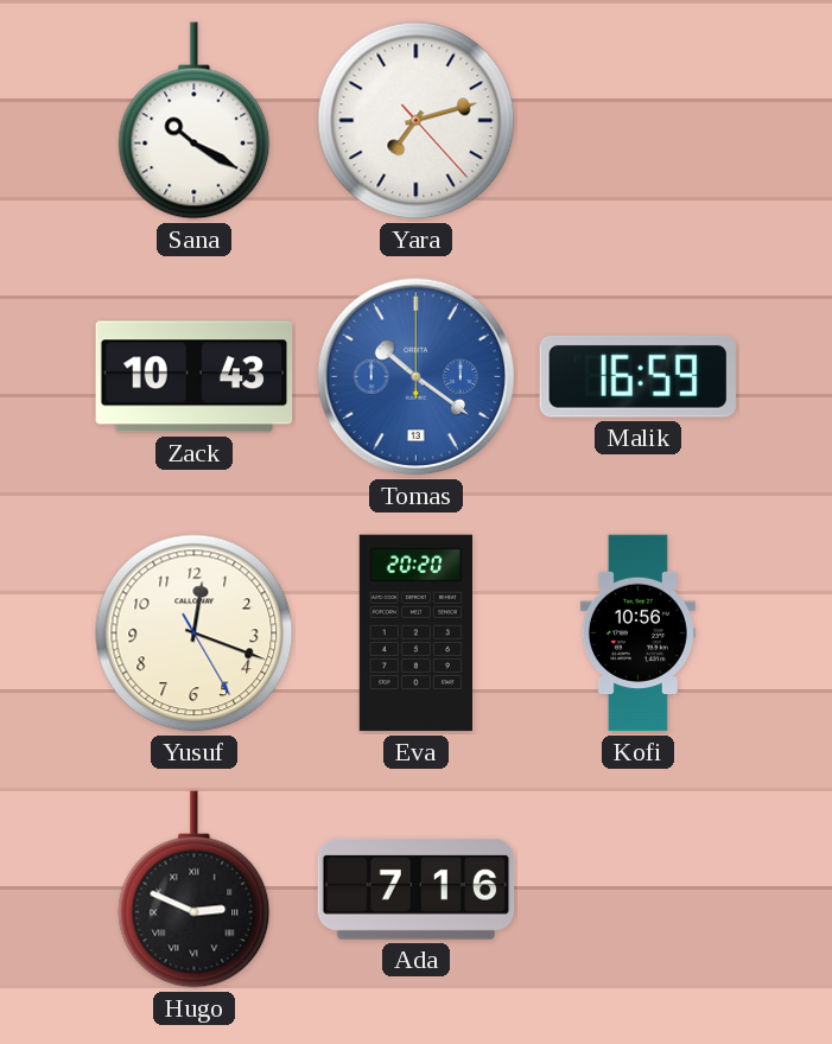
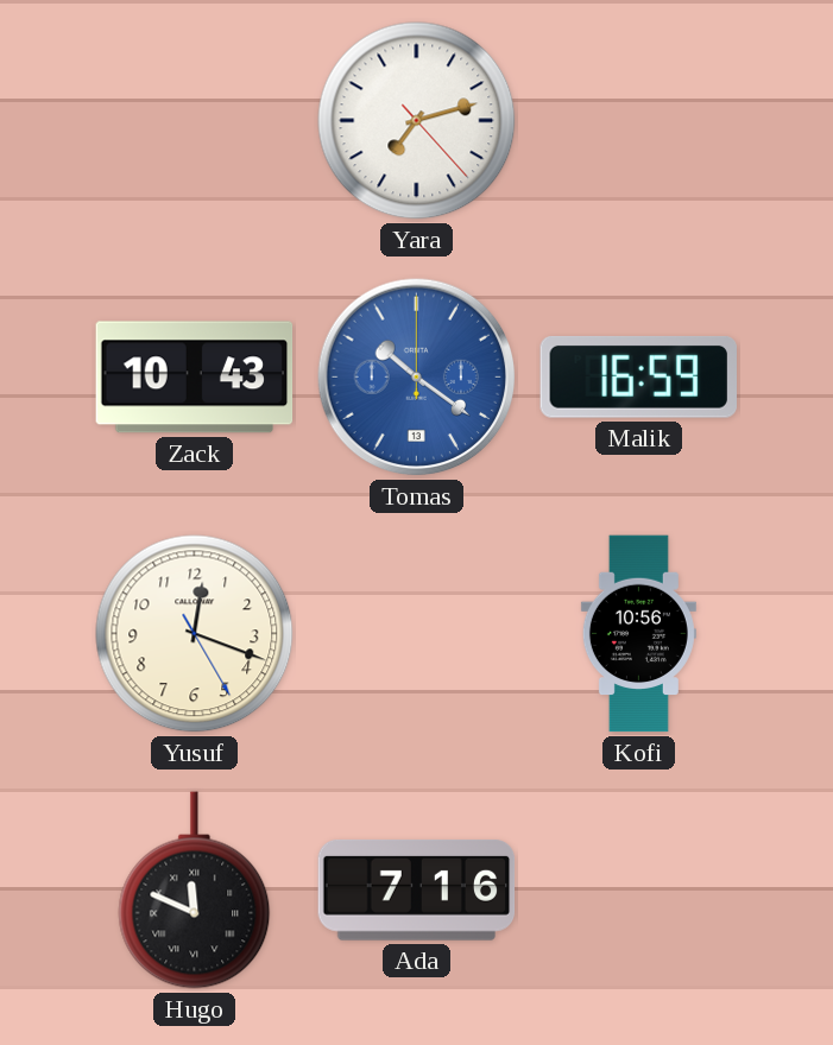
Sana: 10:20 -> none
Eva: 20:20 -> none
Hugo: 2:49 -> 11:49
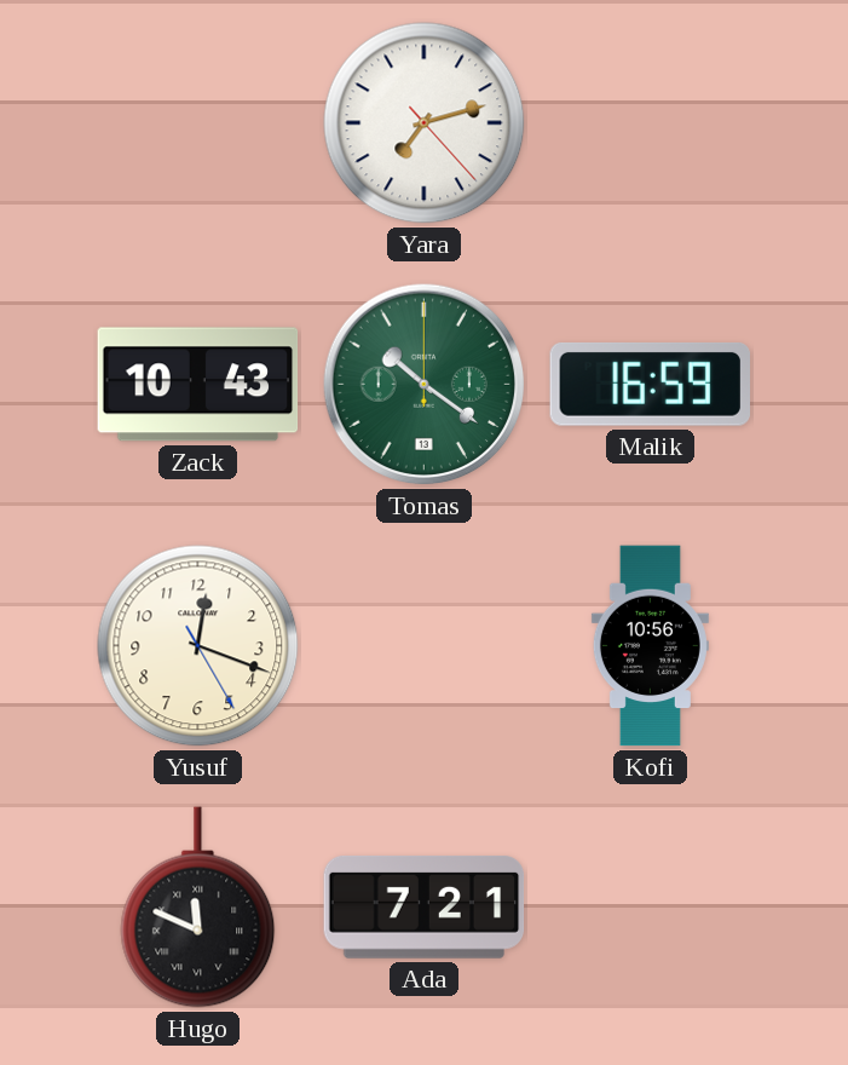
Tomas dial: blue -> green
Ada: 7:16 -> 7:21
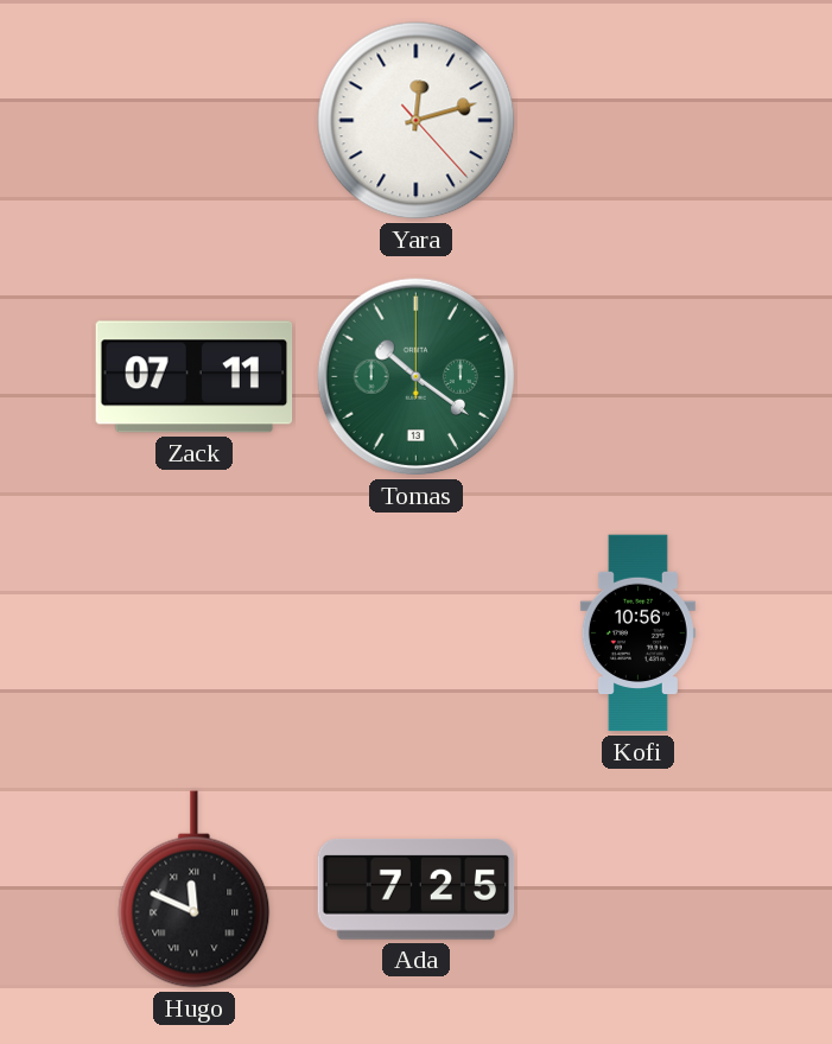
Yara: 7:12 -> 12:12
Zack: 10:43 -> 07:11
Malik: 16:59 -> none
Yusuf: 12:18 -> none
Ada: 7:21 -> 7:25
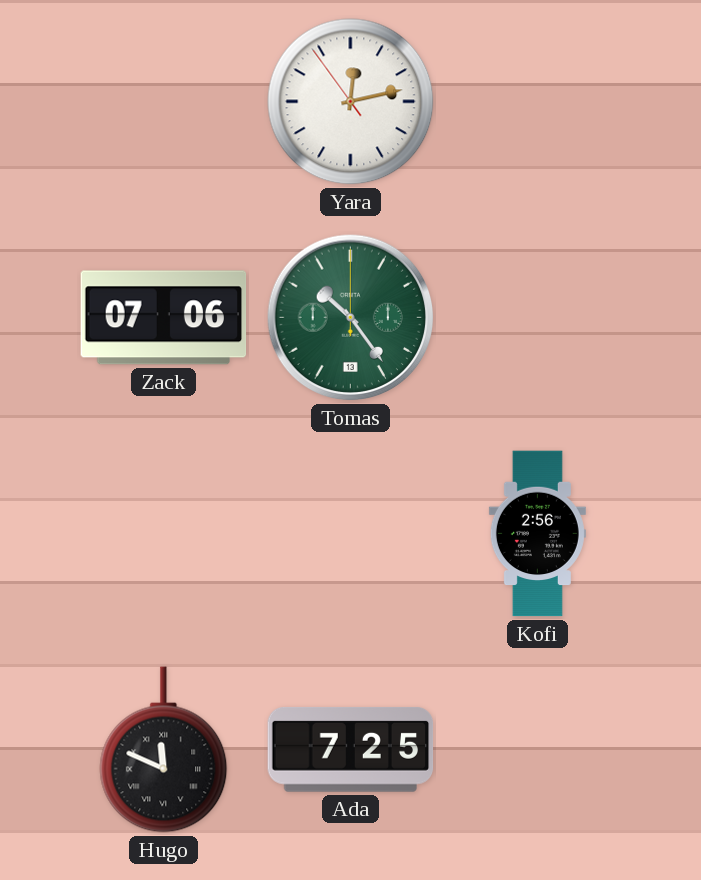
Yara: 12:12:23 -> 12:12:54
Zack: 07:11 -> 07:06
Tomas: 10:21 -> 10:24
Kofi: 10:56 -> 2:56
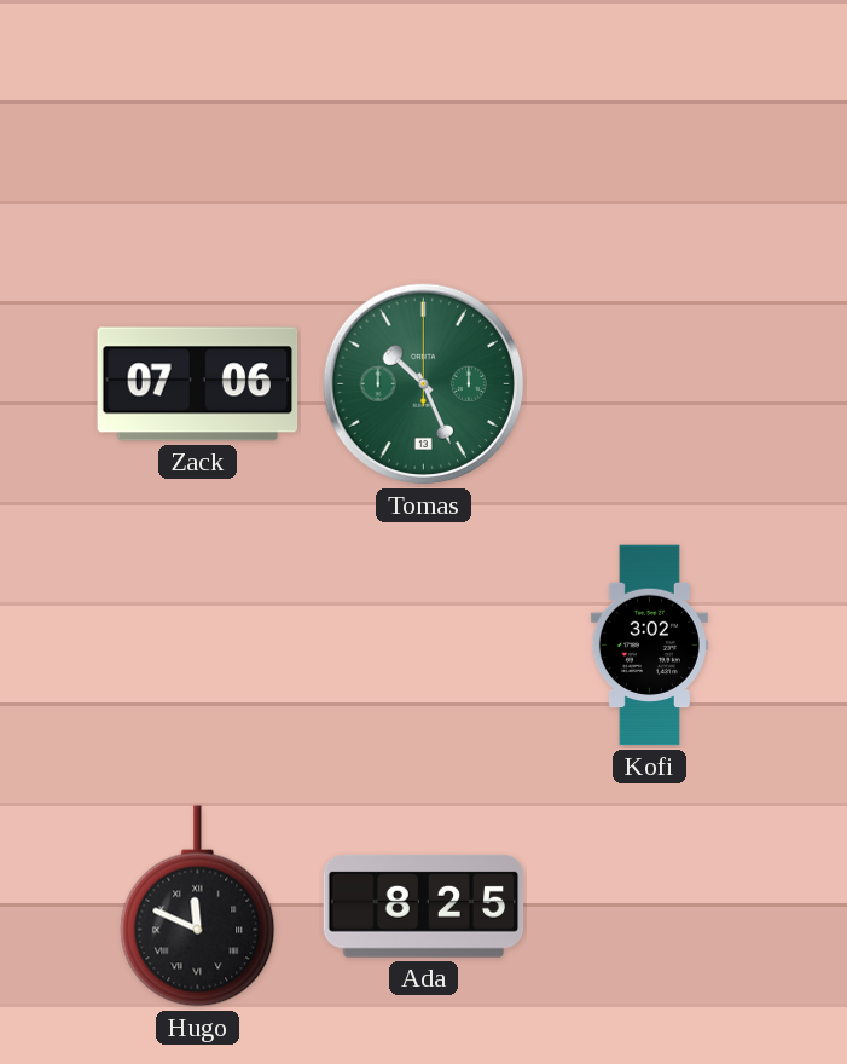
Yara: 12:12 -> none
Tomas: 10:24 -> 10:26
Kofi: 2:56 -> 3:02
Ada: 7:25 -> 8:25
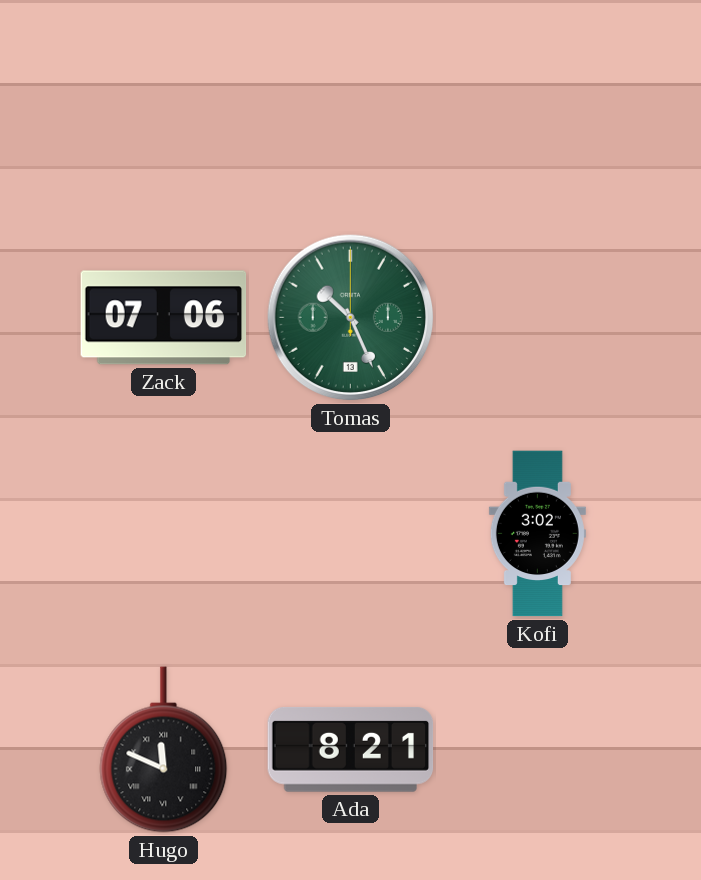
Ada: 8:25 -> 8:21
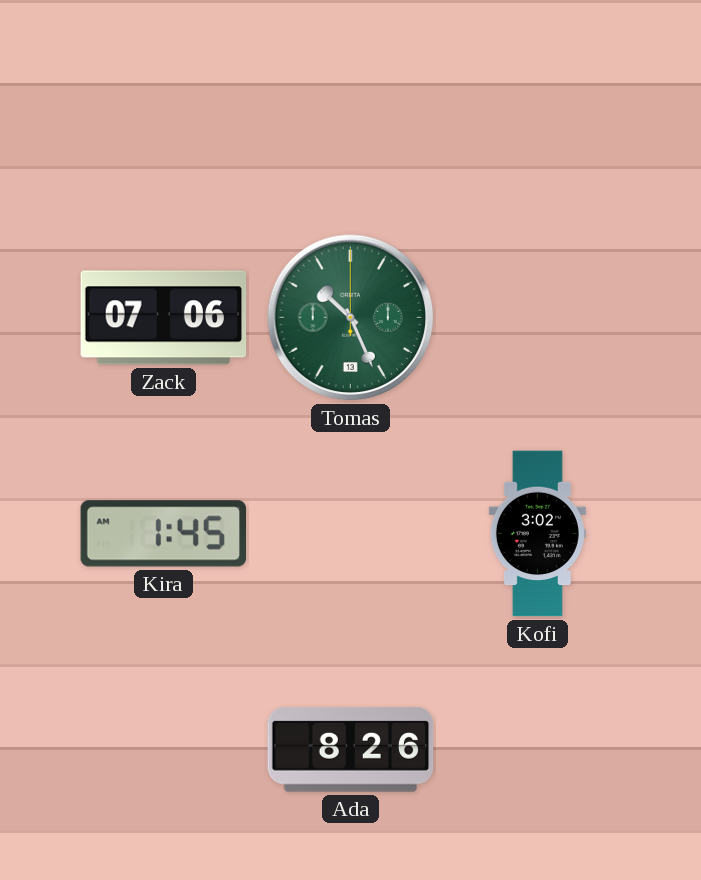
Kira: none -> 1:45
Hugo: 11:49 -> none
Ada: 8:21 -> 8:26
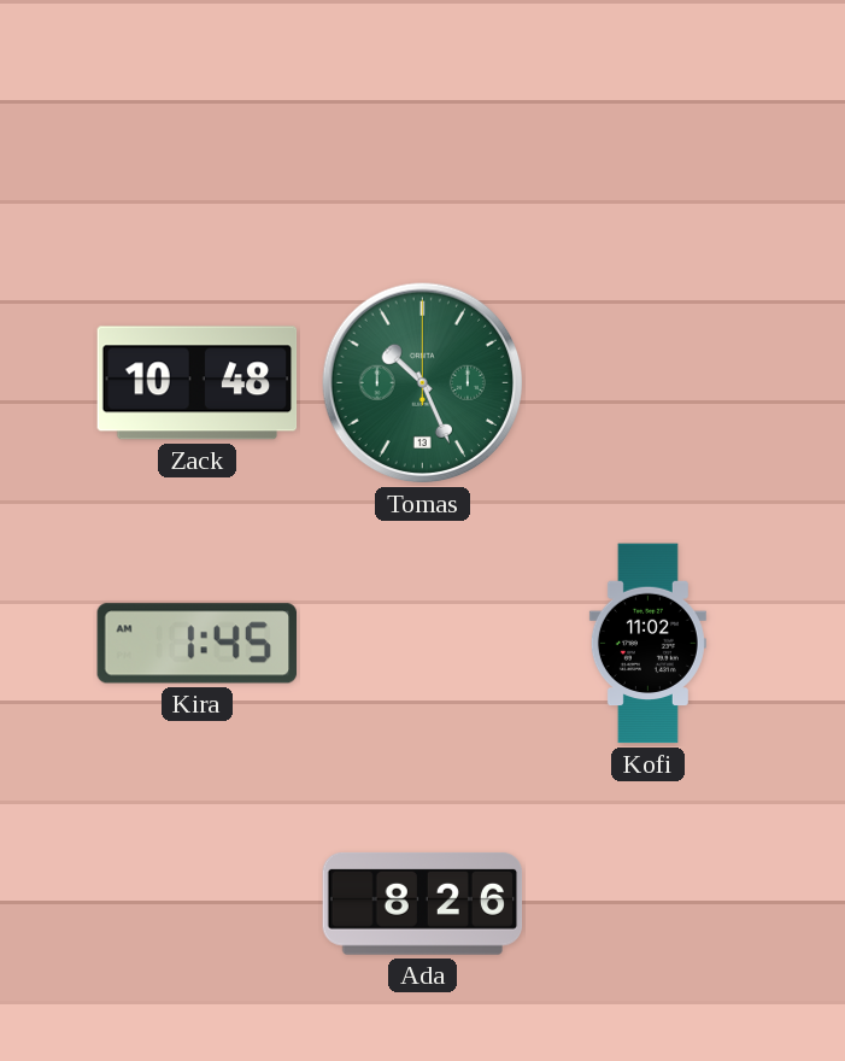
Zack: 07:06 -> 10:48
Kofi: 3:02 -> 11:02
